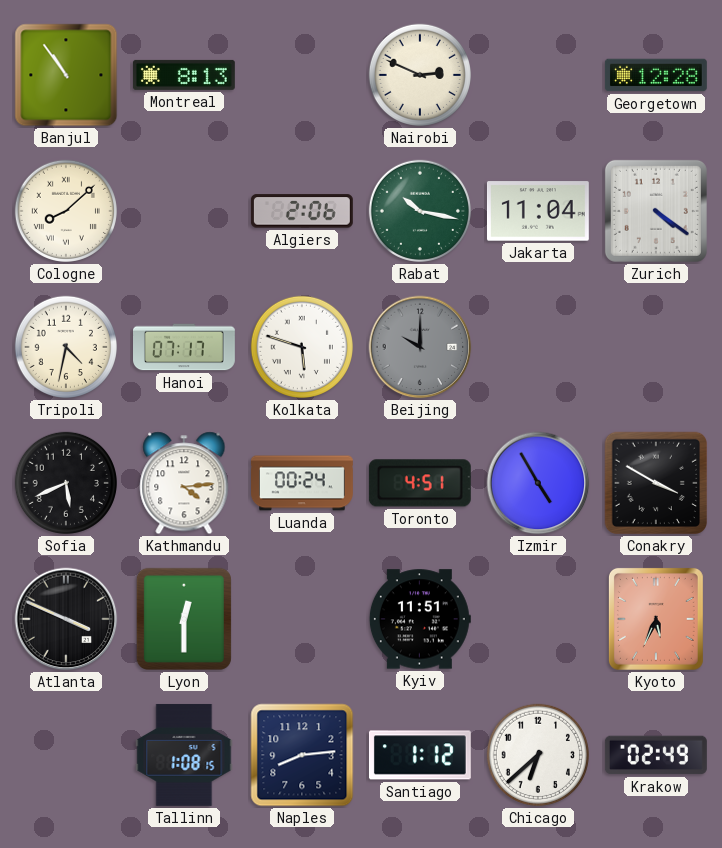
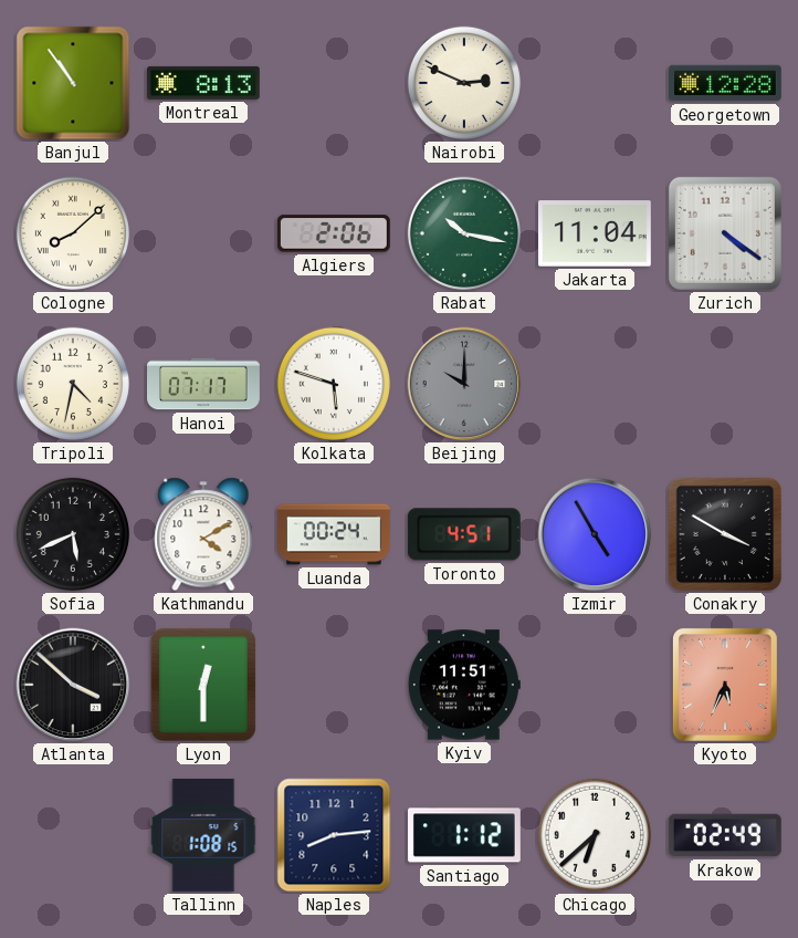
Kathmandu: 4:14 -> 4:10
Atlanta: 3:49 -> 3:52
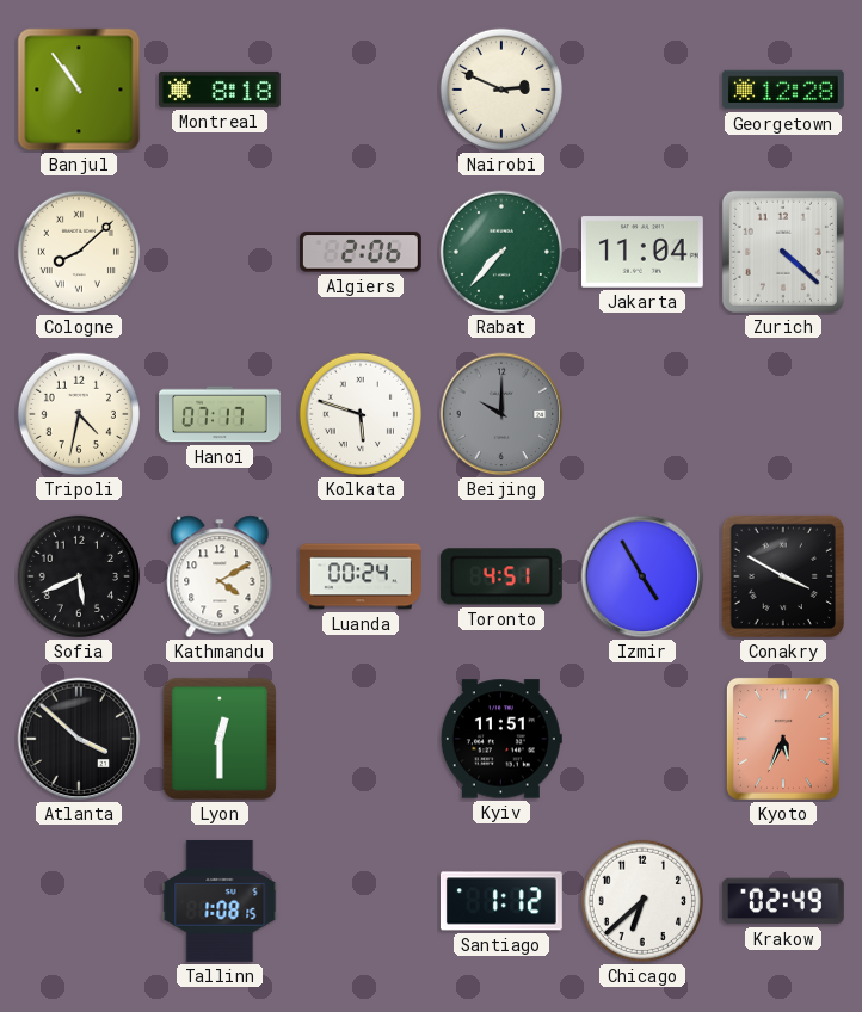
Montreal: 8:13 -> 8:18
Rabat: 10:17 -> 7:37
Zurich: 4:21 -> 4:22
Naples: 8:14 -> none
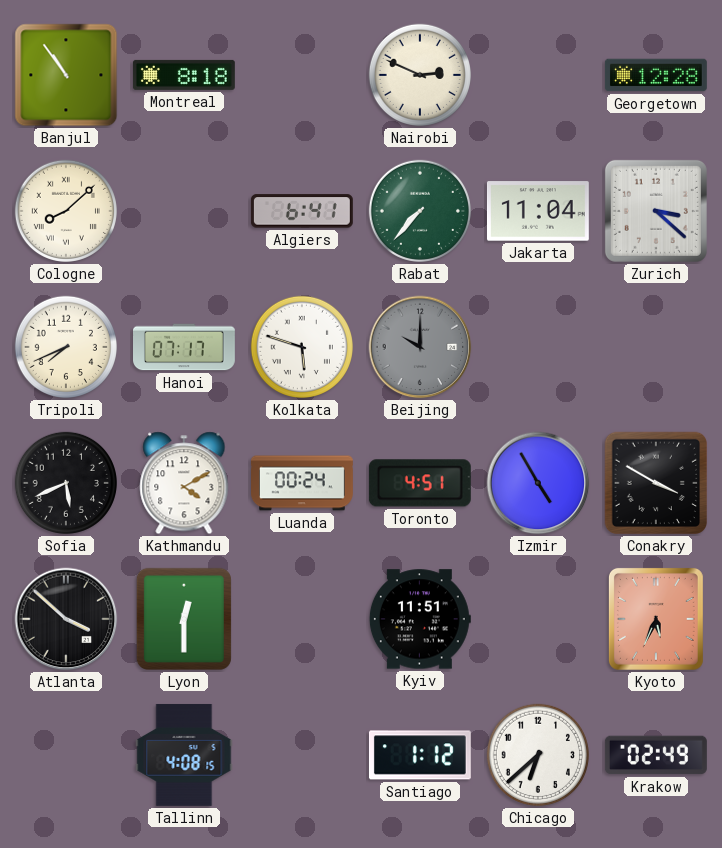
Algiers: 2:06 -> 6:41
Zurich: 4:22 -> 3:22
Tripoli: 4:32 -> 7:41
Tallinn: 1:08 -> 4:08
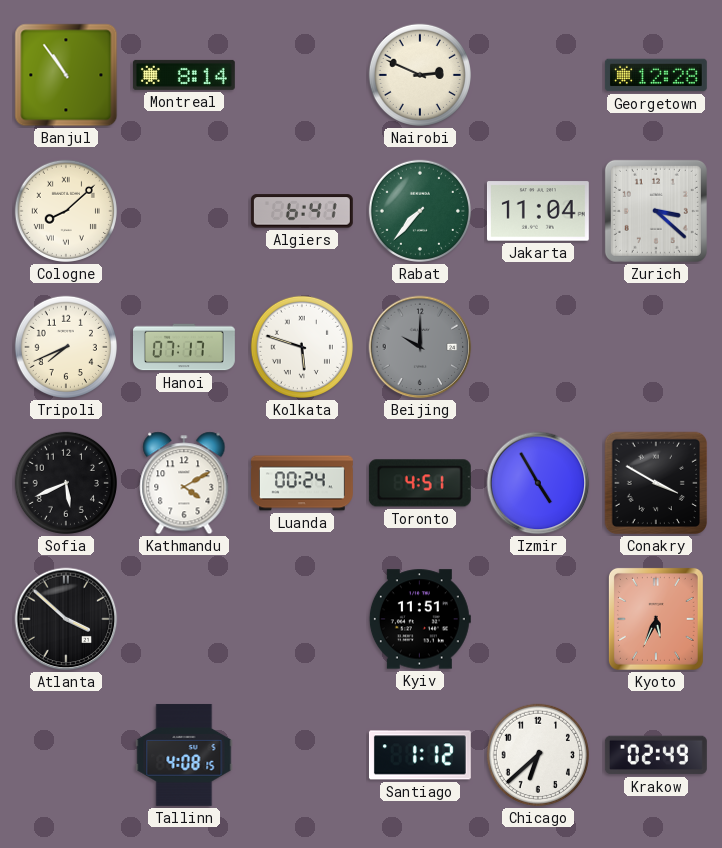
Montreal: 8:18 -> 8:14
Lyon: 12:30 -> none
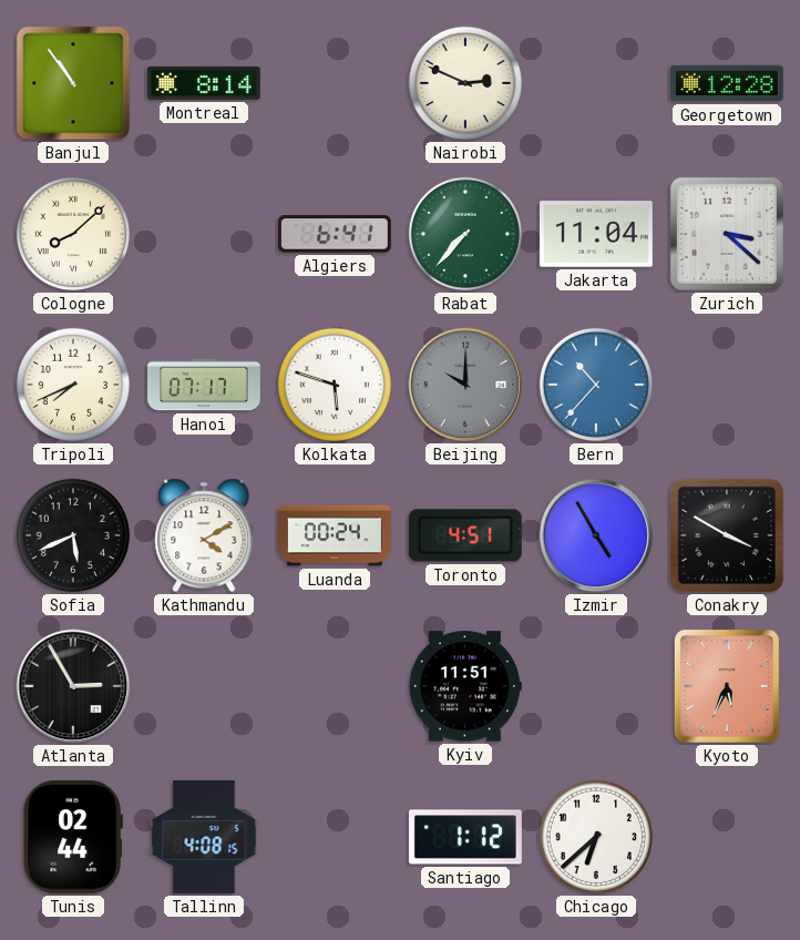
Bern: none -> 10:37
Atlanta: 3:52 -> 2:55
Tunis: none -> 02:44
Krakow: 02:49 -> none
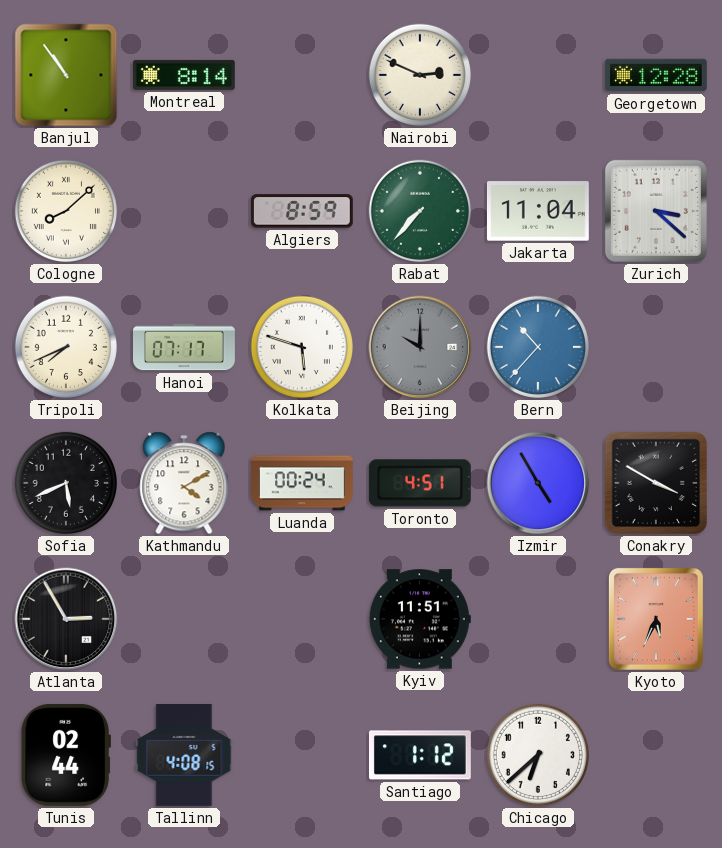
Algiers: 6:41 -> 8:59
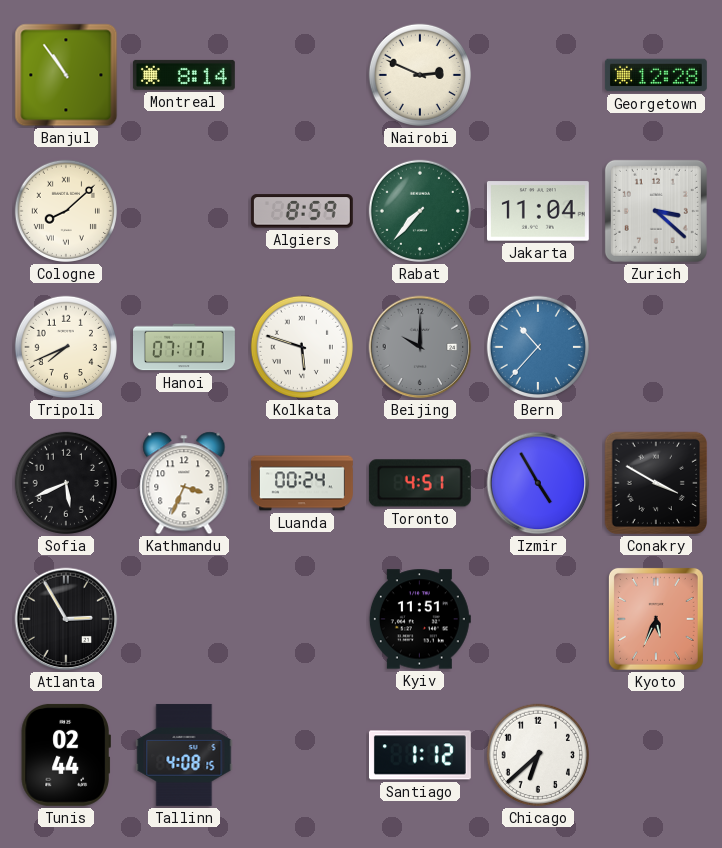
Kathmandu: 4:10 -> 3:34
